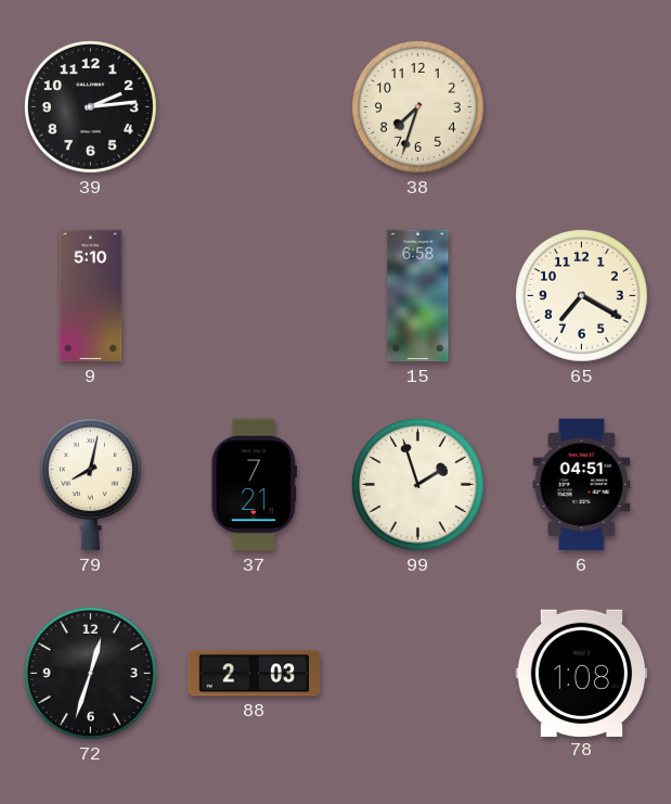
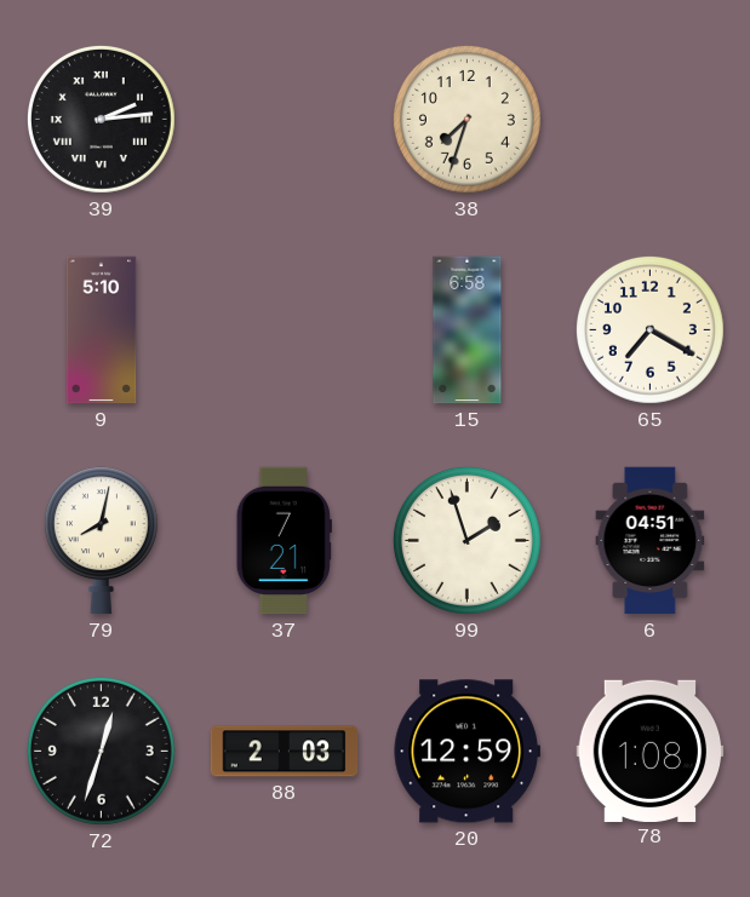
39 numerals: Arabic -> Roman
20: none -> 12:59
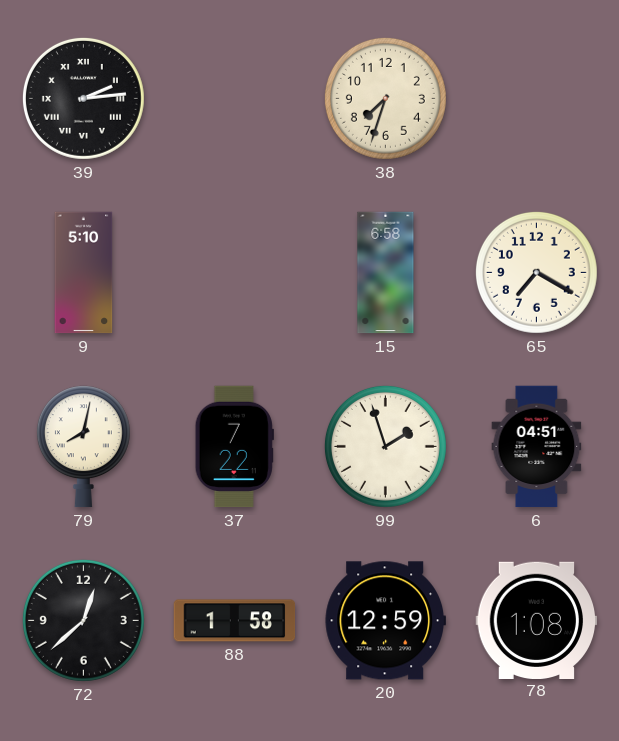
37: 7:21 -> 7:22
72: 12:33 -> 12:38
88: 2:03 -> 1:58
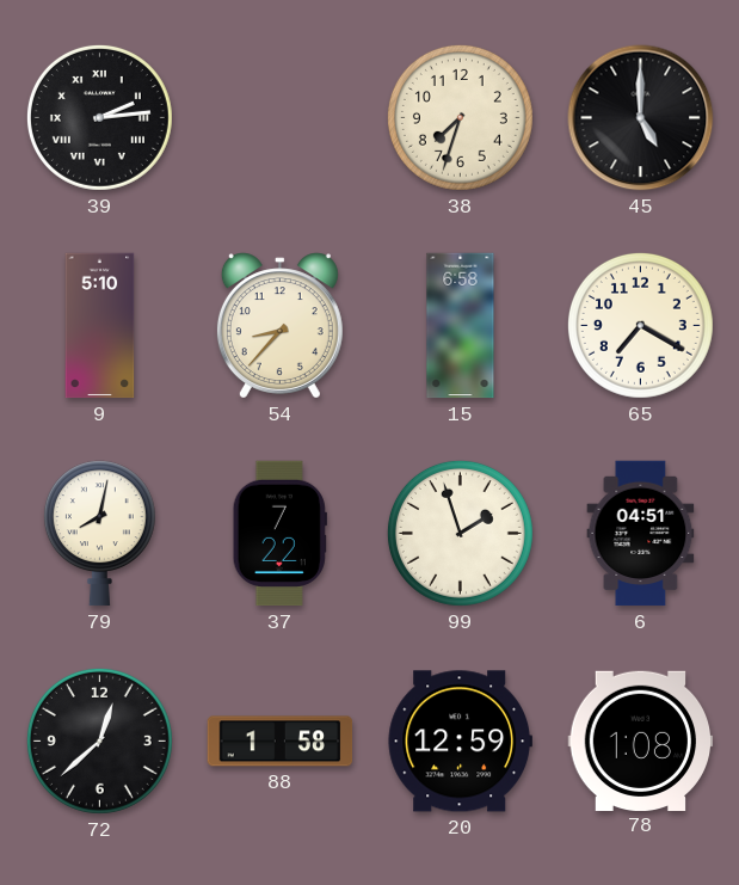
45: none -> 5:00
54: none -> 8:37
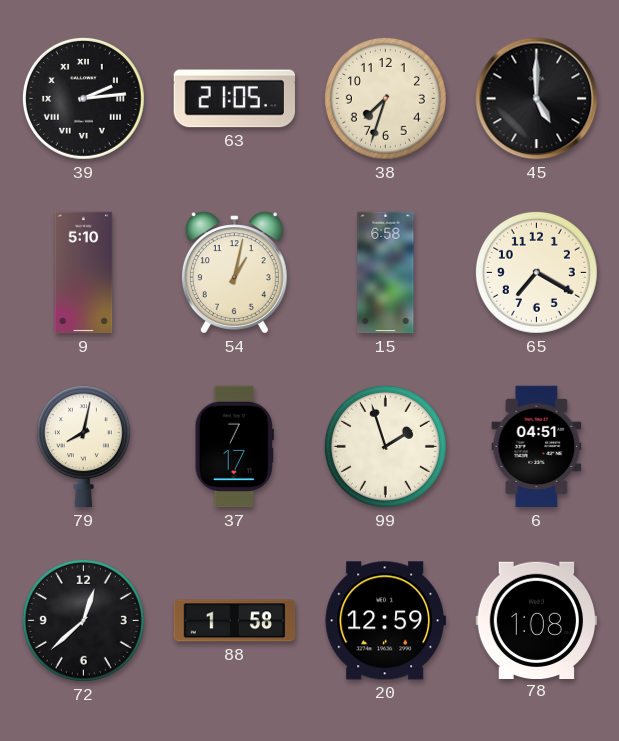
63: none -> 21:05
54: 8:37 -> 1:02
37: 7:22 -> 7:17
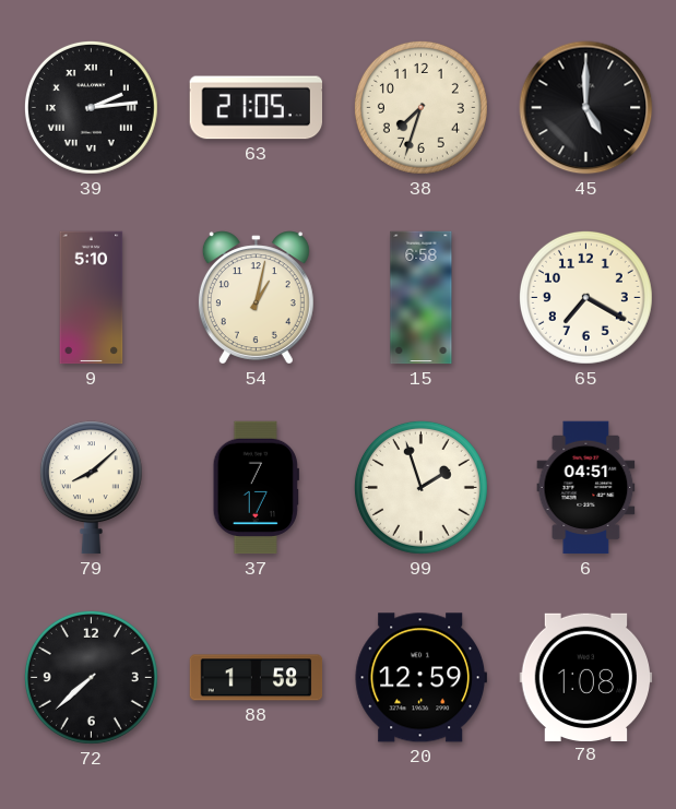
79: 8:02 -> 8:08
72: 12:38 -> 7:38
